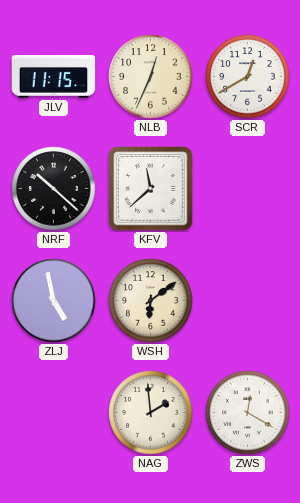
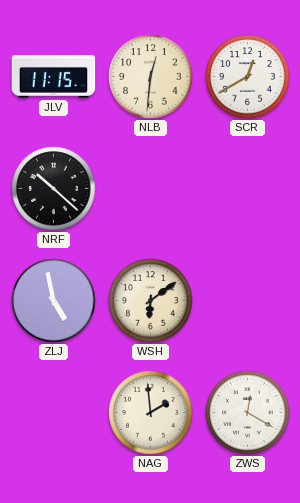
NLB: 12:34 -> 12:31
KFV: 11:38 -> none
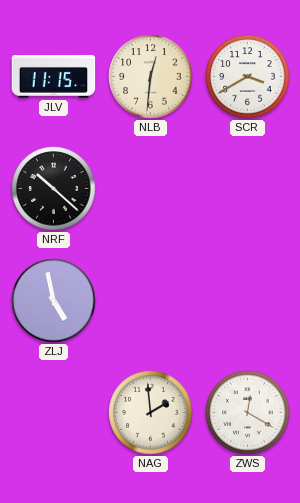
SCR: 12:40 -> 3:40
WSH: 6:09 -> none
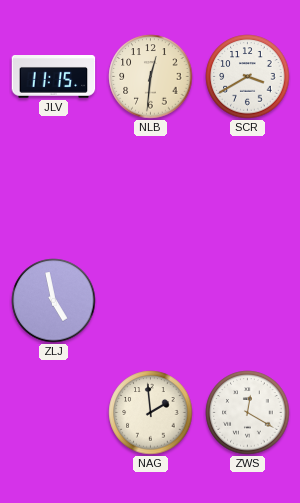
NRF: 10:22 -> none
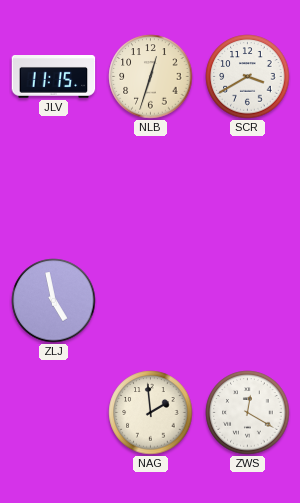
NLB: 12:31 -> 12:33
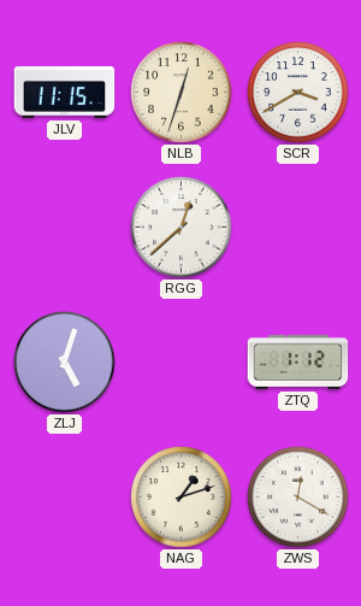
RGG: none -> 12:38
ZLJ: 4:58 -> 5:03
ZTQ: none -> 1:12
NAG: 1:59 -> 1:12
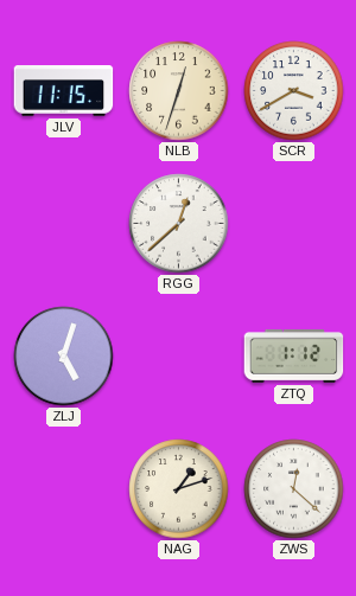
ZWS: 12:20 -> 12:22
